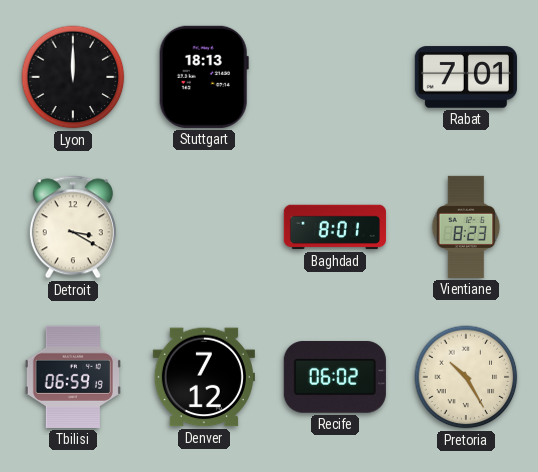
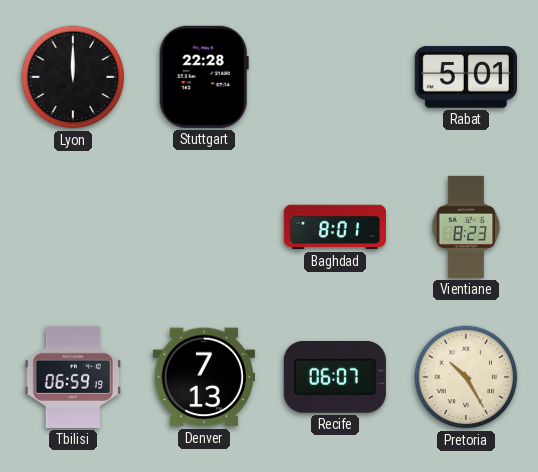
Stuttgart: 18:13 -> 22:28
Rabat: 7:01 -> 5:01
Detroit: 3:20 -> none
Denver: 7:12 -> 7:13
Recife: 06:02 -> 06:07
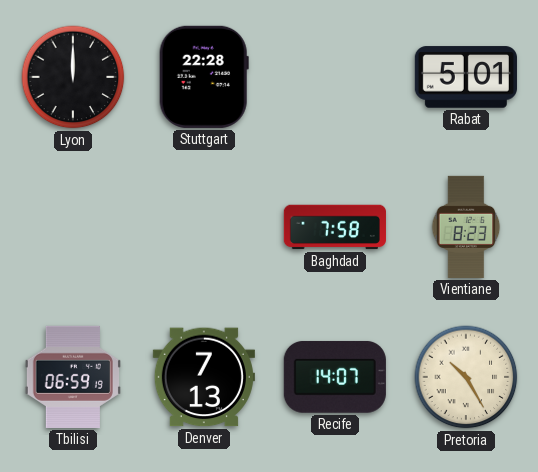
Baghdad: 8:01 -> 7:58
Recife: 06:07 -> 14:07
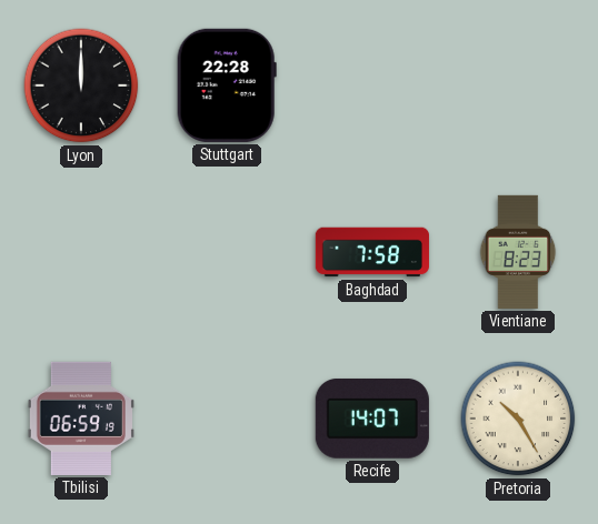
Rabat: 5:01 -> none
Denver: 7:13 -> none
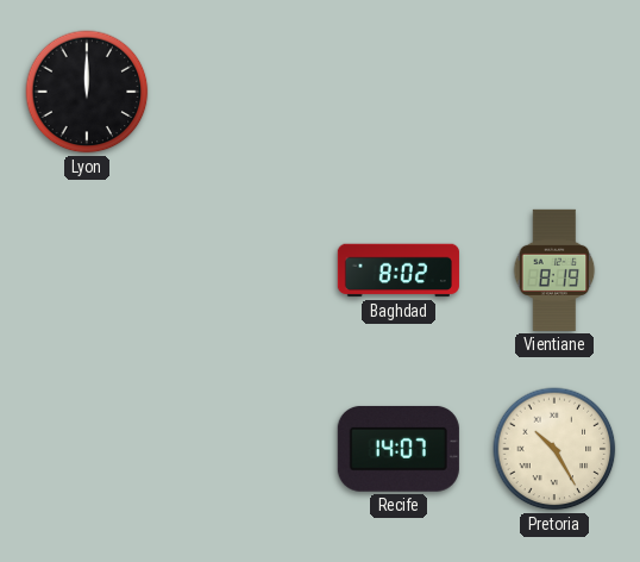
Stuttgart: 22:28 -> none
Baghdad: 7:58 -> 8:02
Vientiane: 8:23 -> 8:19
Tbilisi: 06:59 -> none
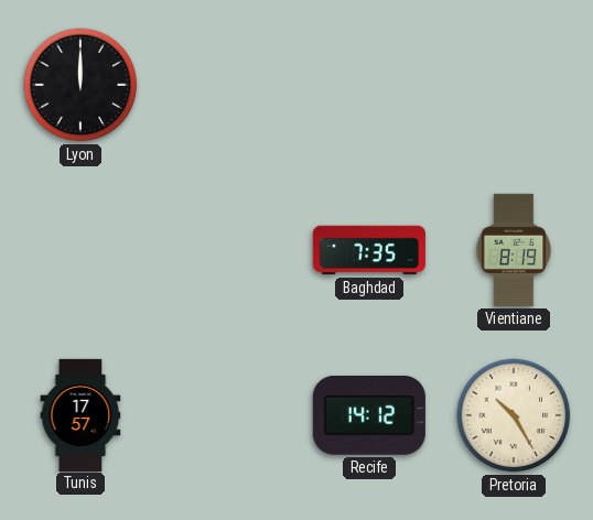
Baghdad: 8:02 -> 7:35
Tunis: none -> 17:57
Recife: 14:07 -> 14:12
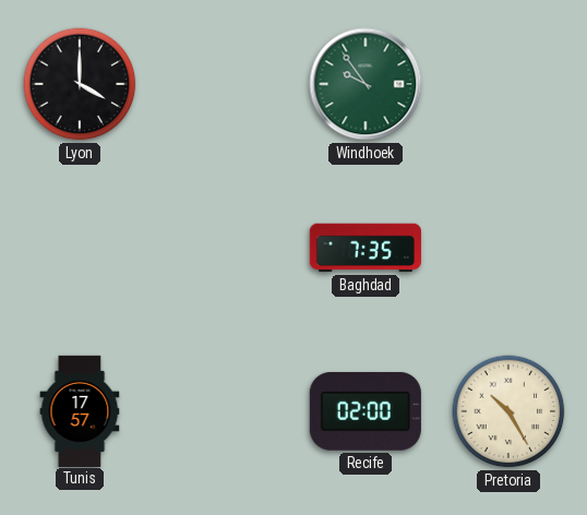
Lyon: 12:00 -> 4:00
Windhoek: none -> 9:54
Vientiane: 8:19 -> none
Recife: 14:12 -> 02:00
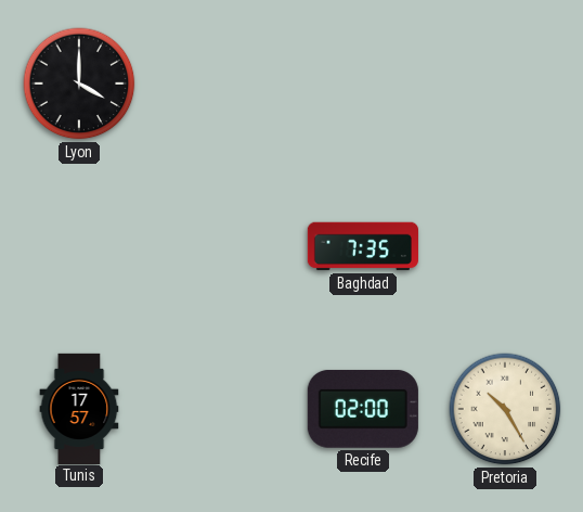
Windhoek: 9:54 -> none
